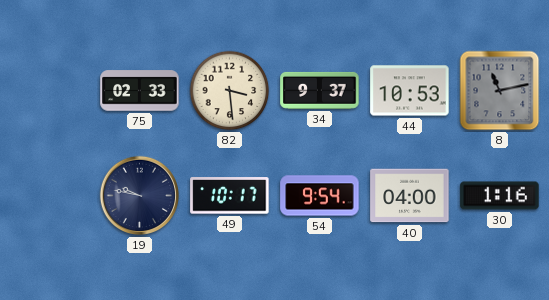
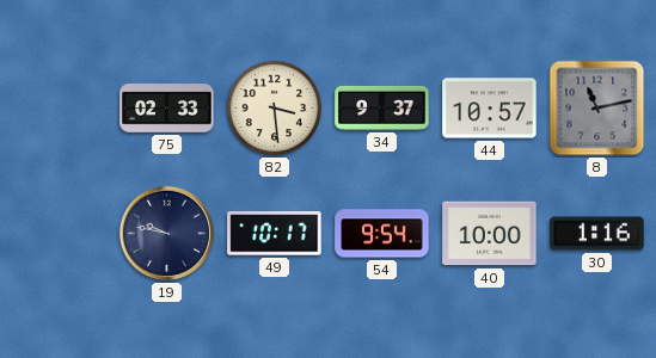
44: 10:53 -> 10:57
40: 04:00 -> 10:00
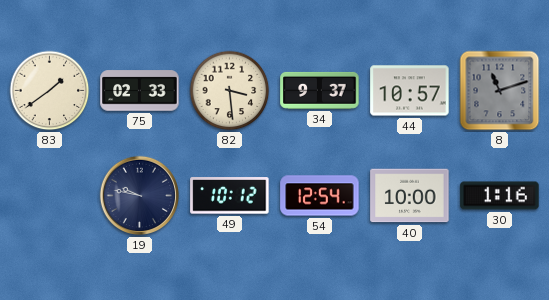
83: none -> 1:39
8: 11:13 -> 11:12
49: 10:17 -> 10:12
54: 9:54 -> 12:54
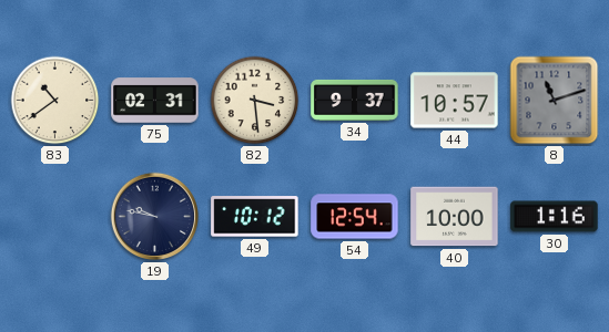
83: 1:39 -> 10:39
75: 02:33 -> 02:31
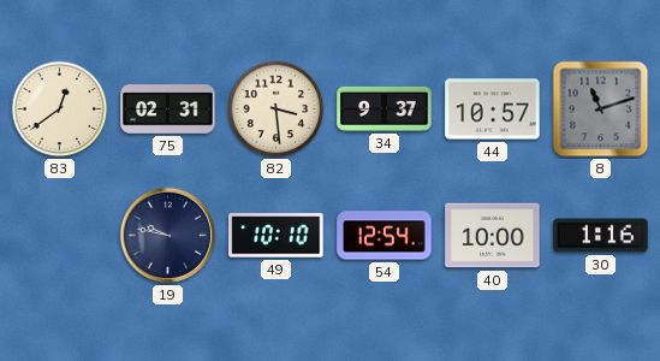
83: 10:39 -> 12:39
49: 10:12 -> 10:10
